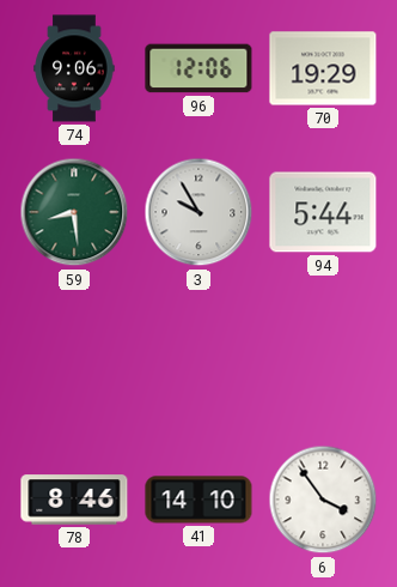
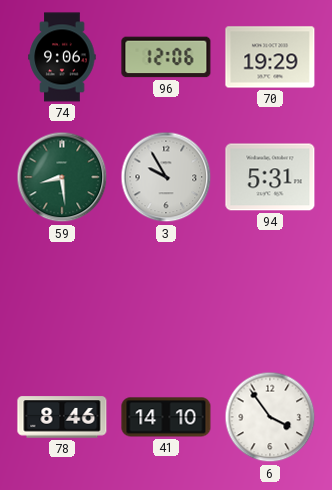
94: 5:44 -> 5:31
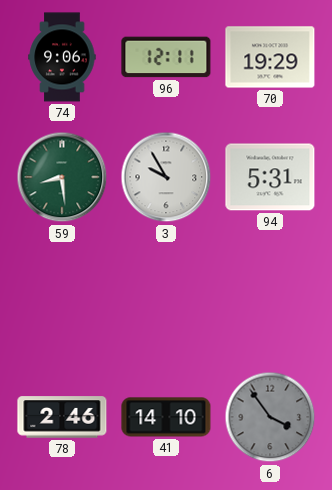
96: 12:06 -> 12:11
78: 8:46 -> 2:46
6 dial: white -> grey
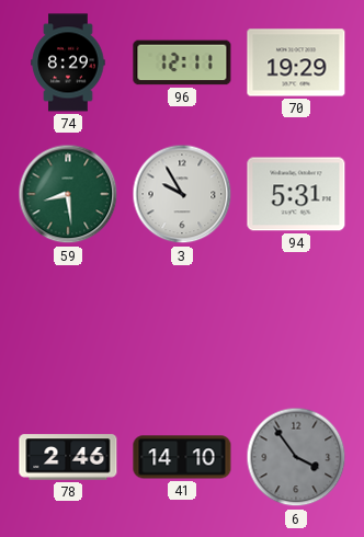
74: 9:06 -> 8:29
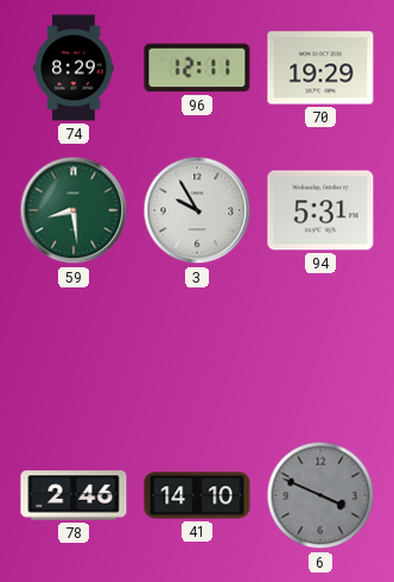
6: 3:54 -> 3:49
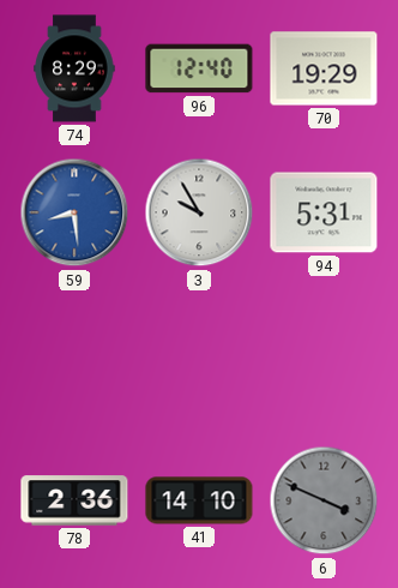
96: 12:11 -> 12:40
59 dial: green -> blue
78: 2:46 -> 2:36
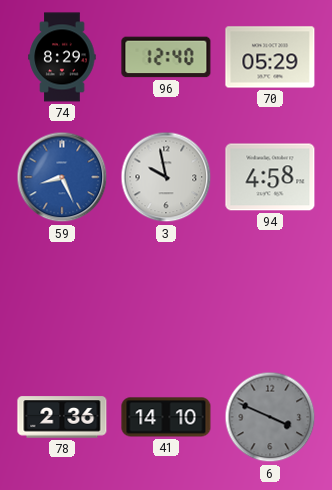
70: 19:29 -> 05:29
59: 8:29 -> 8:26
3: 9:55 -> 9:58
94: 5:31 -> 4:58
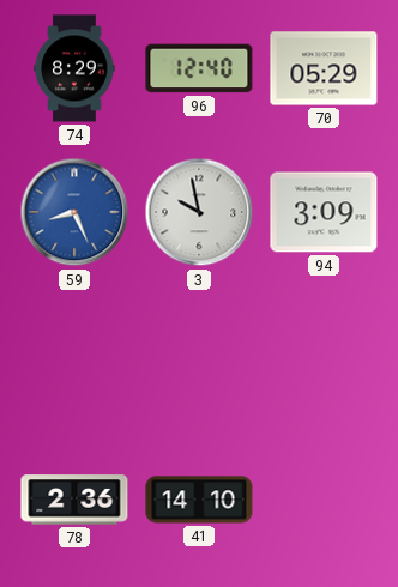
94: 4:58 -> 3:09
6: 3:49 -> none
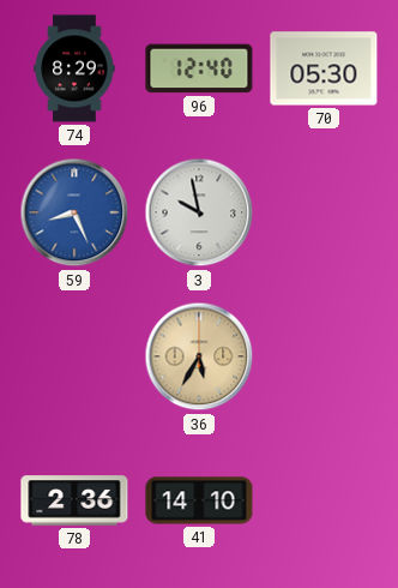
70: 05:29 -> 05:30
94: 3:09 -> none
36: none -> 5:35
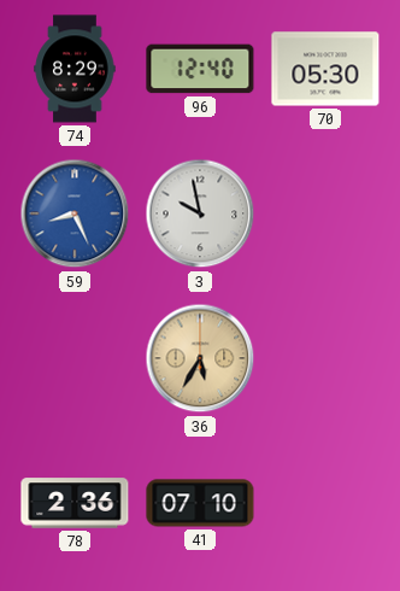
41: 14:10 -> 07:10
